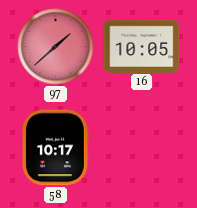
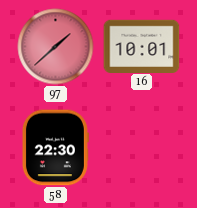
16: 10:05 -> 10:01
58: 10:17 -> 22:30
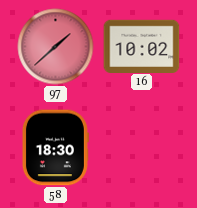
16: 10:01 -> 10:02
58: 22:30 -> 18:30
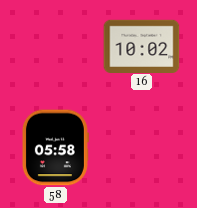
97: 1:38 -> none
58: 18:30 -> 05:58
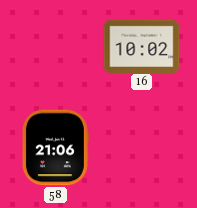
58: 05:58 -> 21:06
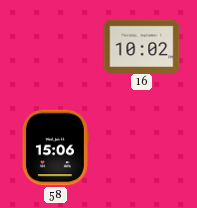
58: 21:06 -> 15:06
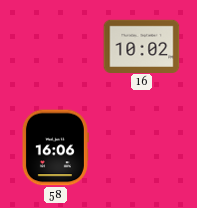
58: 15:06 -> 16:06
